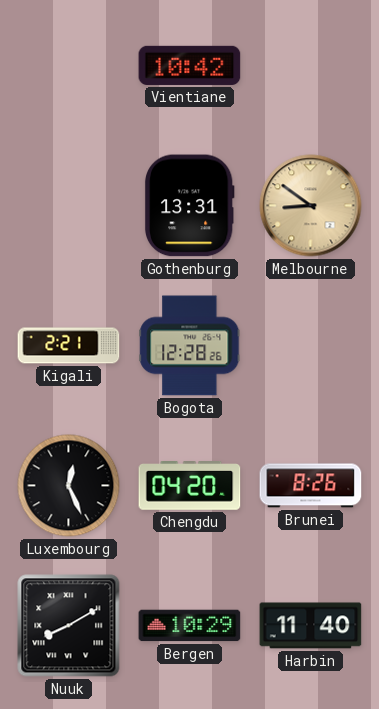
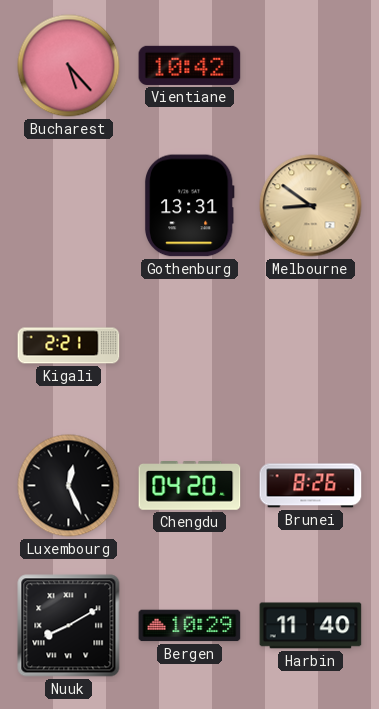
Bucharest: none -> 5:23
Bogota: 12:28 -> none
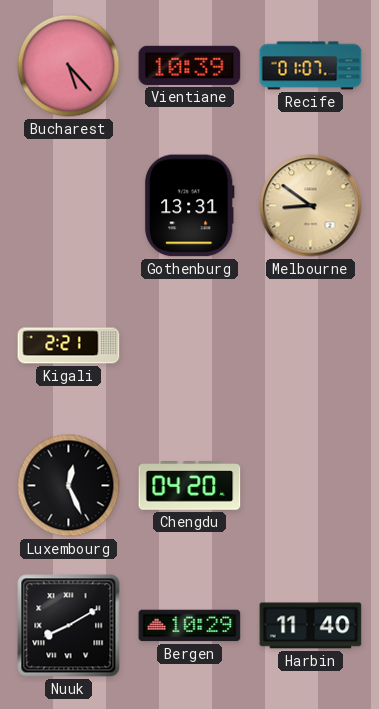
Vientiane: 10:42 -> 10:39
Recife: none -> 01:07
Brunei: 8:26 -> none
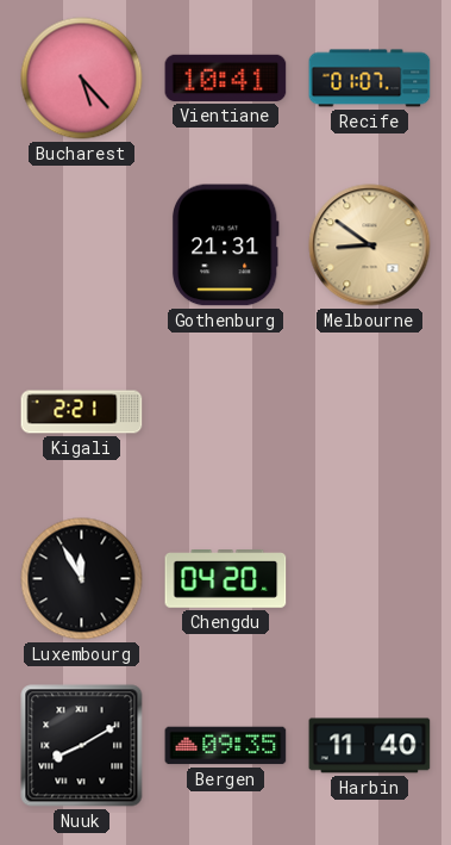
Vientiane: 10:39 -> 10:41
Gothenburg: 13:31 -> 21:31
Luxembourg: 12:26 -> 11:55
Bergen: 10:29 -> 09:35
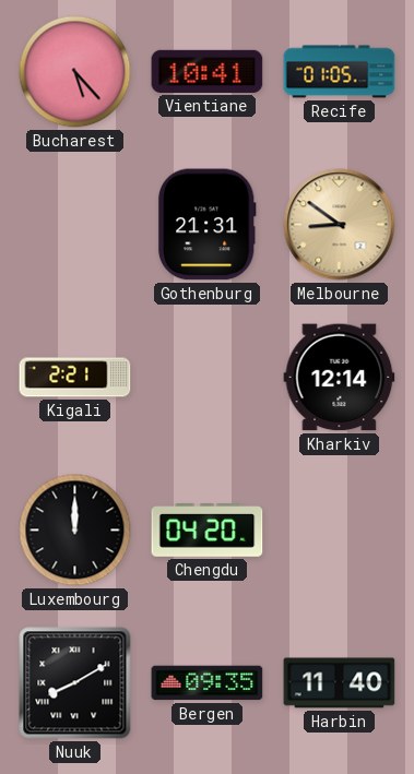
Recife: 01:07 -> 01:05
Kharkiv: none -> 12:14
Luxembourg: 11:55 -> 12:00
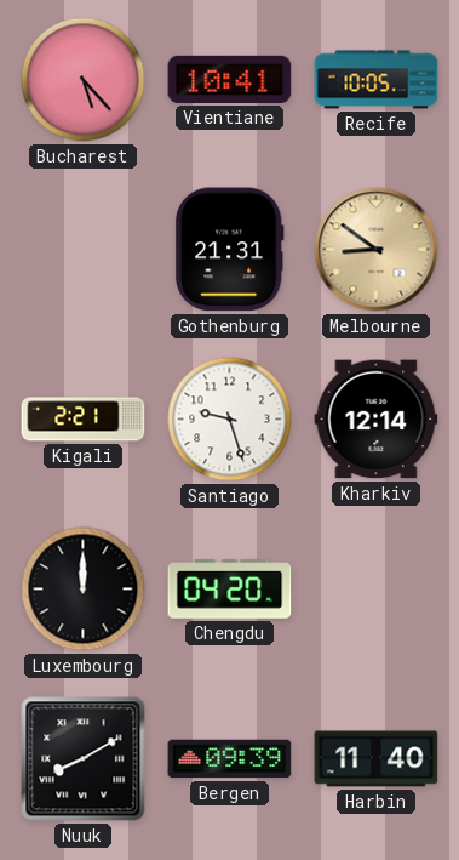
Recife: 01:05 -> 10:05
Santiago: none -> 9:27
Bergen: 09:35 -> 09:39
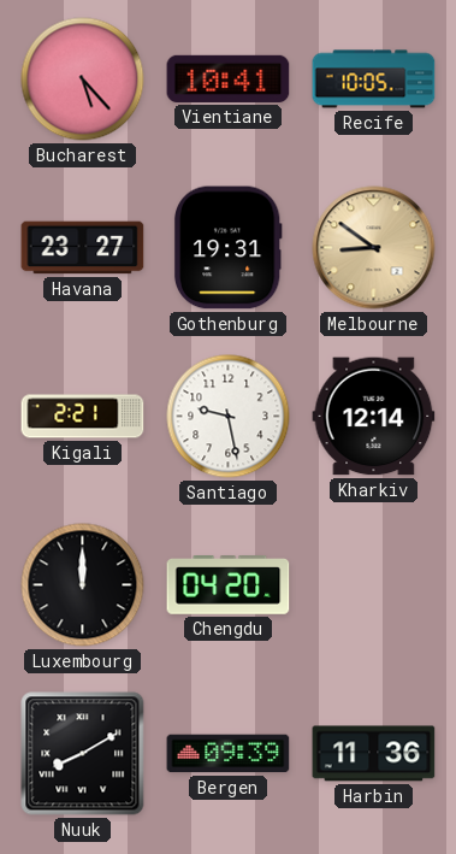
Havana: none -> 23:27
Gothenburg: 21:31 -> 19:31
Santiago: 9:27 -> 9:28
Harbin: 11:40 -> 11:36
